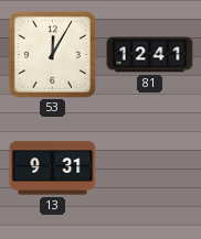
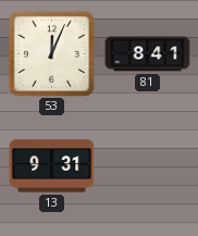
53: 12:05 -> 12:04
81: 12:41 -> 8:41
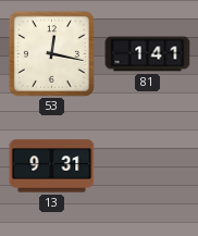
53: 12:04 -> 12:17
81: 8:41 -> 1:41
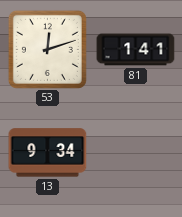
53: 12:17 -> 12:12
13: 9:31 -> 9:34
